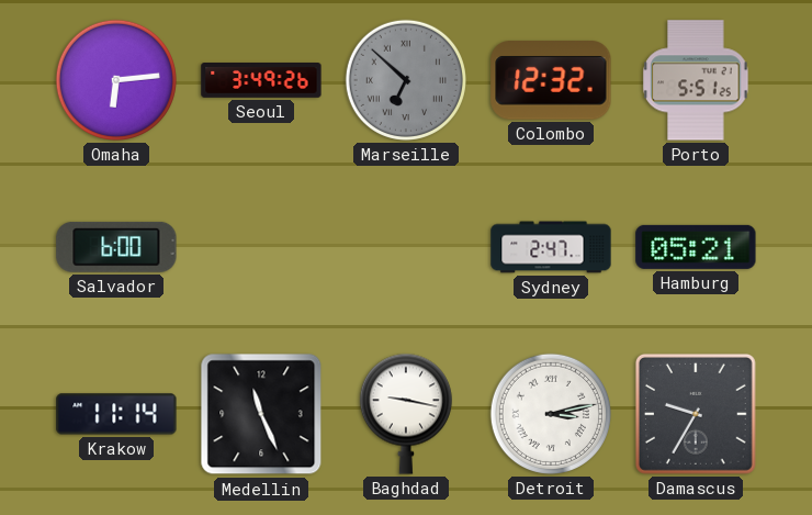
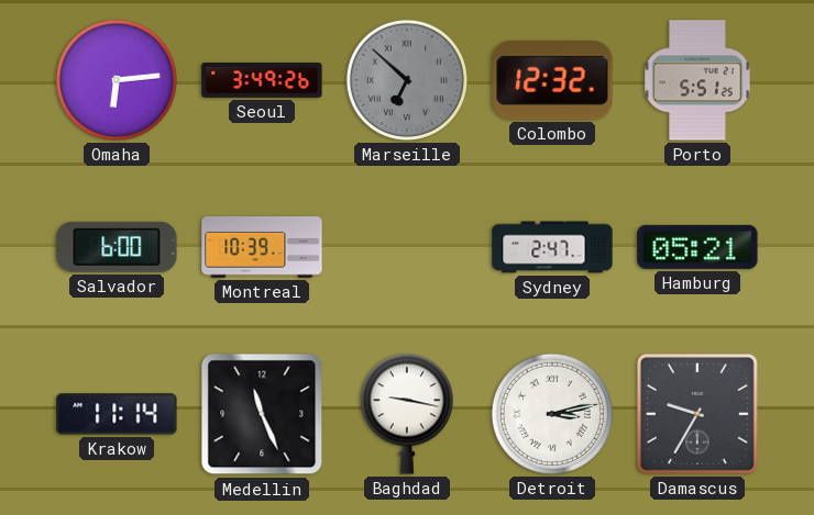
Montreal: none -> 10:39
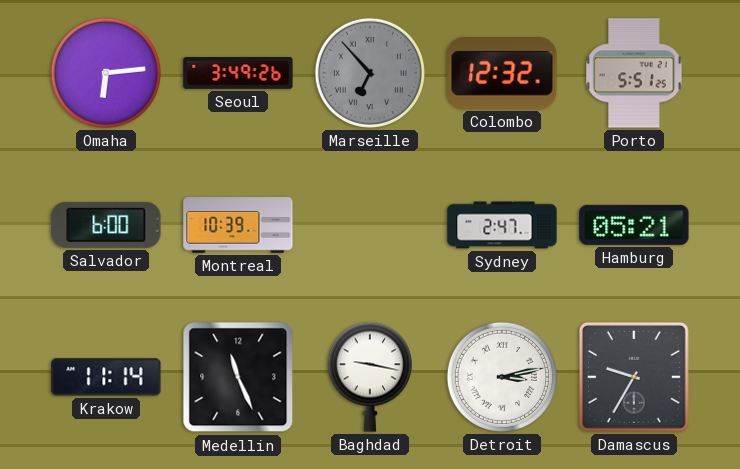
Marseille: 6:52 -> 6:53
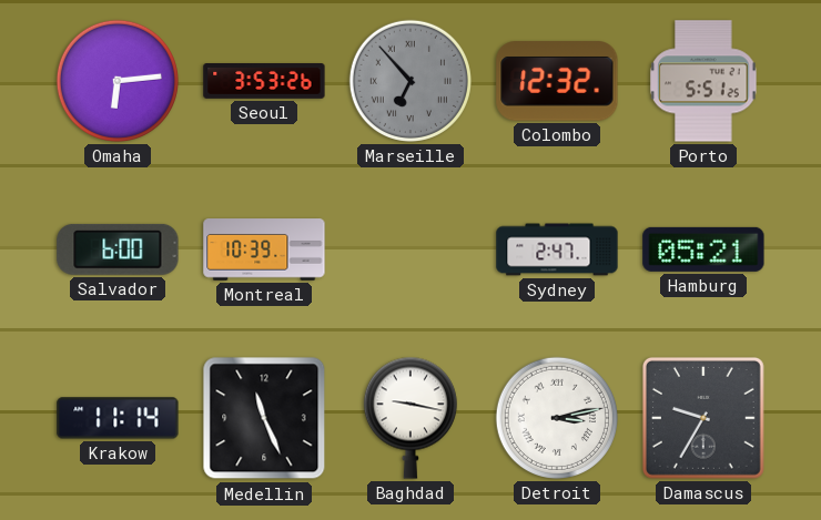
Seoul: 3:49 -> 3:53
